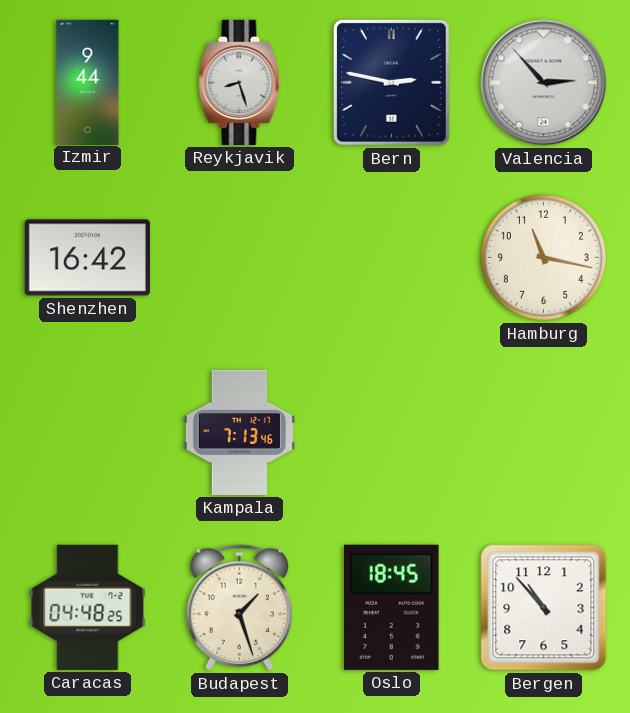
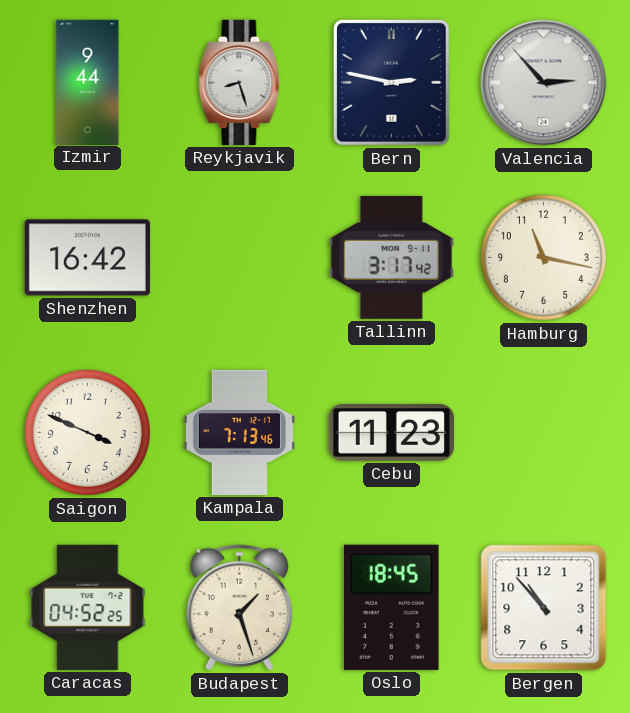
Tallinn: none -> 3:17
Saigon: none -> 3:49
Cebu: none -> 11:23
Caracas: 04:48 -> 04:52
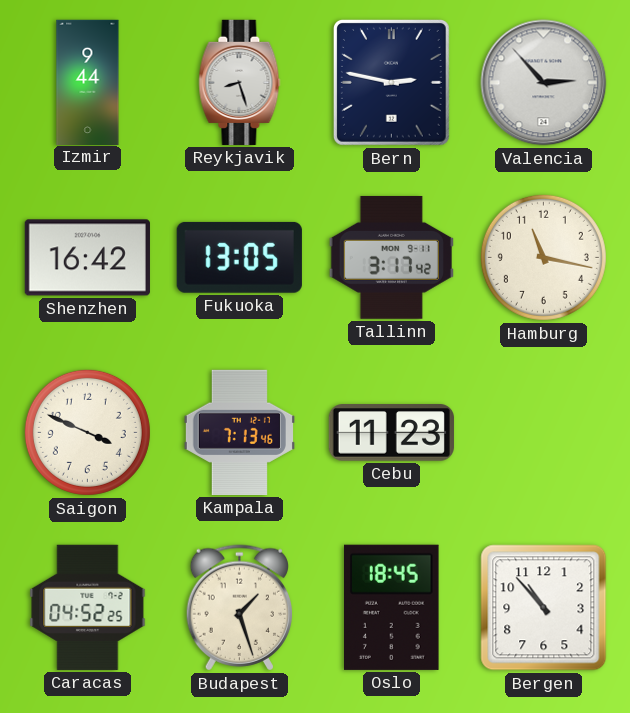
Fukuoka: none -> 13:05
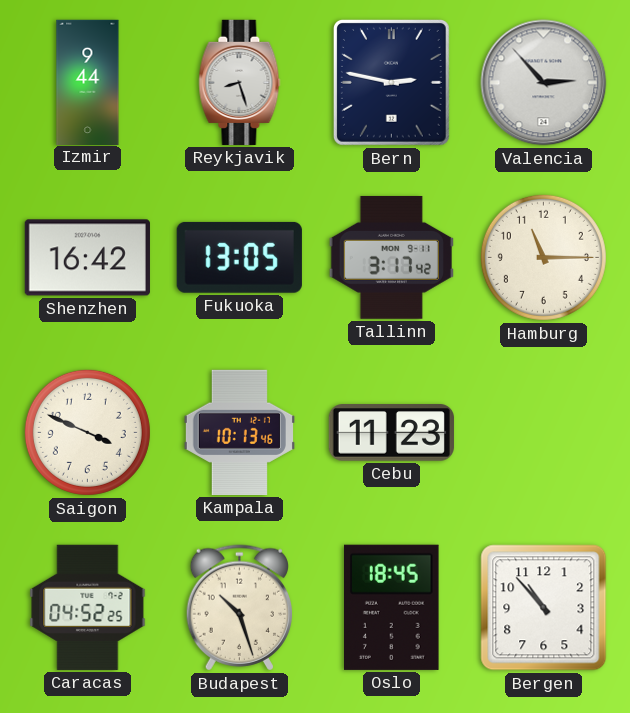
Hamburg: 11:17 -> 11:15
Kampala: 7:13 -> 10:13
Budapest: 1:27 -> 10:27
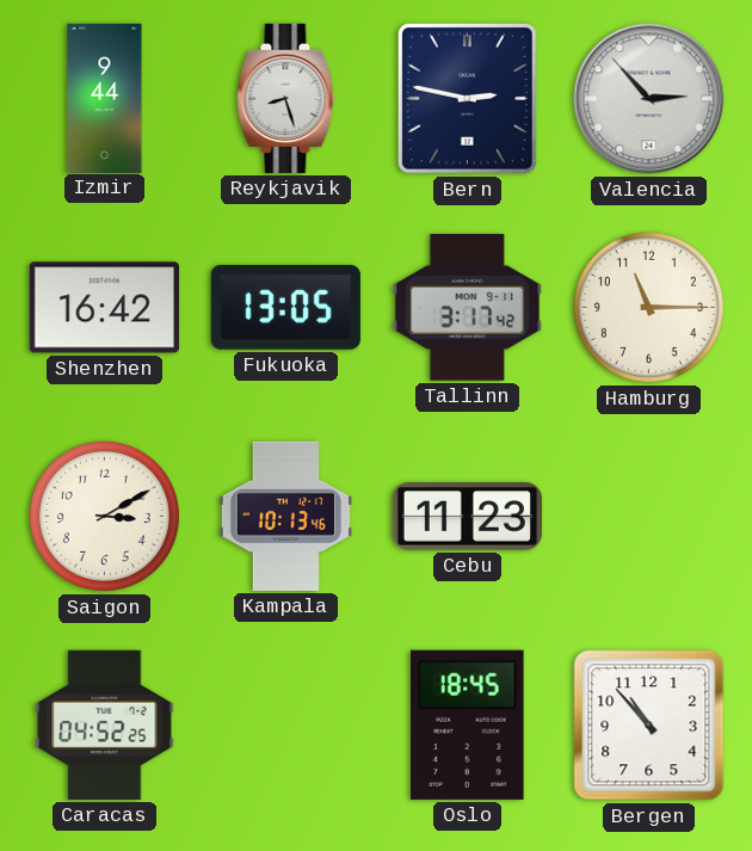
Saigon: 3:49 -> 3:10
Budapest: 10:27 -> none
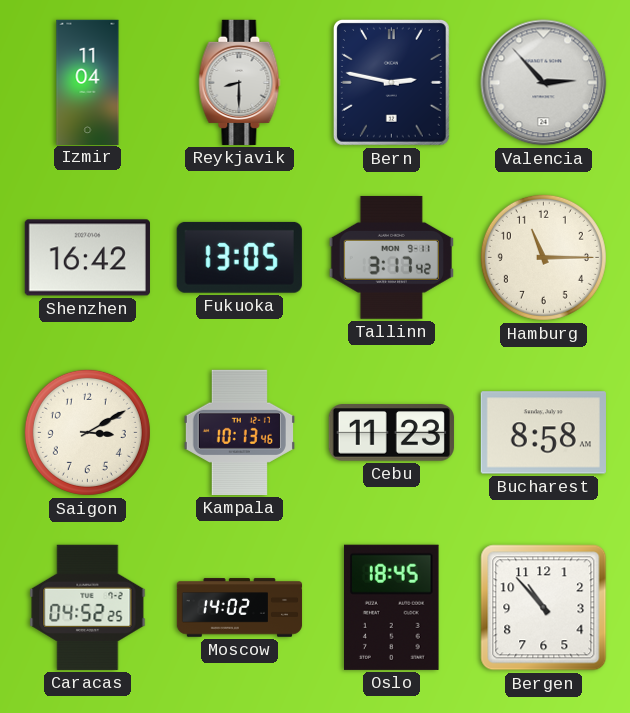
Izmir: 9:44 -> 11:04
Reykjavik: 8:27 -> 8:30
Bucharest: none -> 8:58
Moscow: none -> 14:02
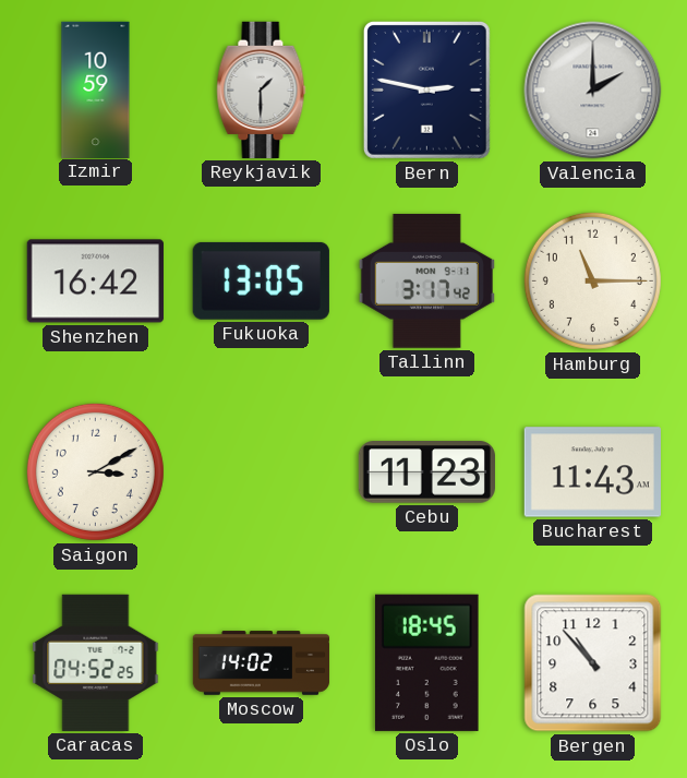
Izmir: 11:04 -> 10:59
Reykjavik: 8:30 -> 1:30
Valencia: 2:53 -> 2:00
Kampala: 10:13 -> none
Bucharest: 8:58 -> 11:43
